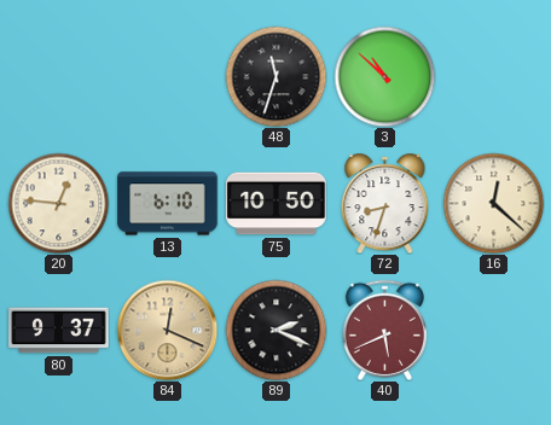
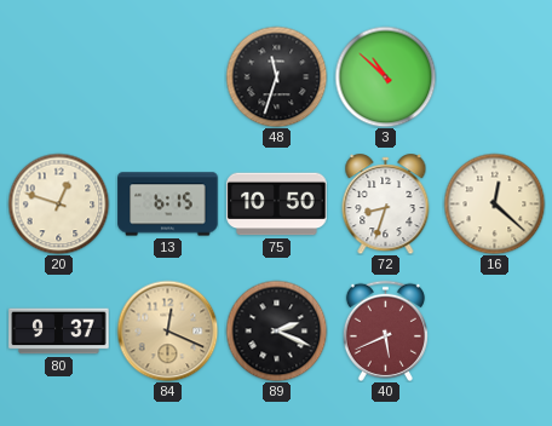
20: 12:46 -> 12:48
13: 6:10 -> 6:15
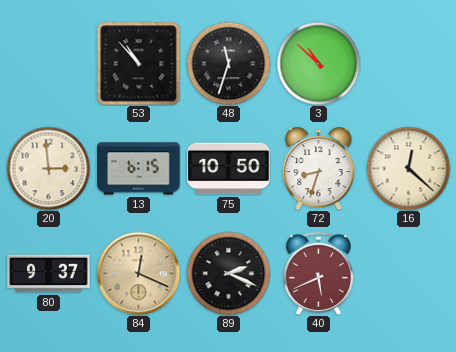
53: none -> 10:53
20: 12:48 -> 2:59
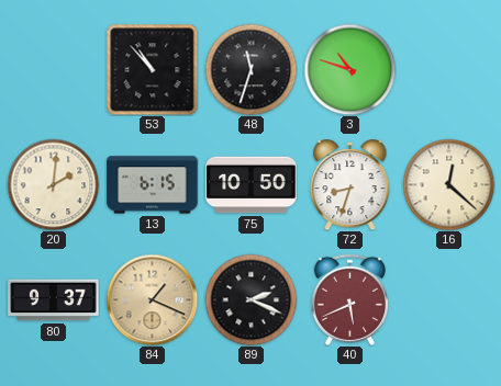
3: 10:52 -> 10:48
20: 2:59 -> 2:01
84: 12:19 -> 1:19
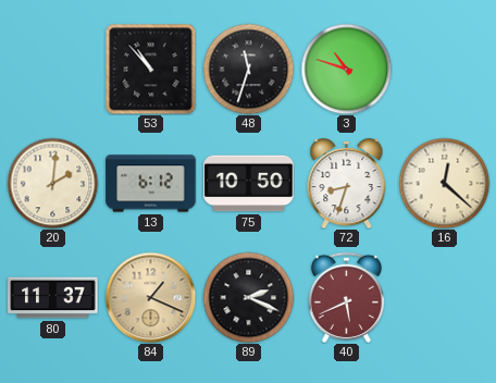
13: 6:15 -> 6:12
80: 9:37 -> 11:37
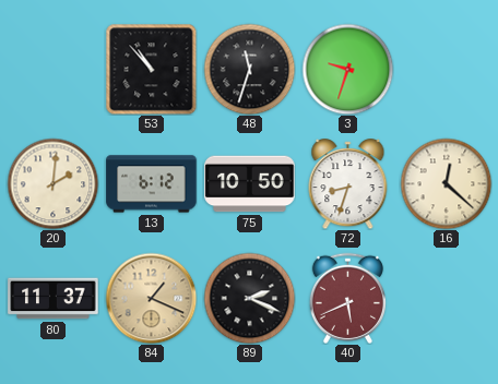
3: 10:48 -> 9:33
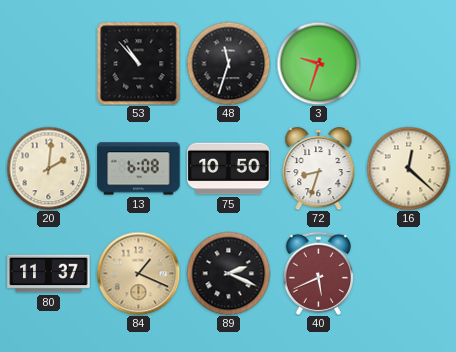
13: 6:12 -> 6:08
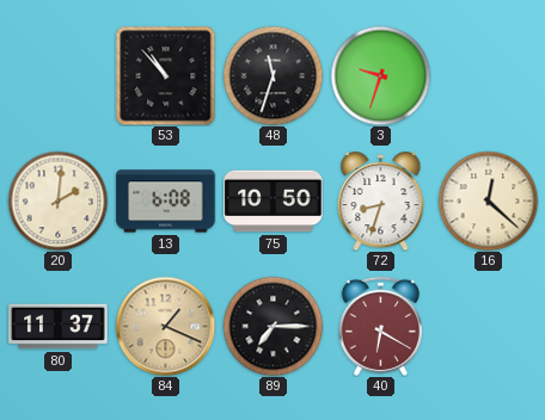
89: 2:19 -> 7:15
40: 5:41 -> 6:20
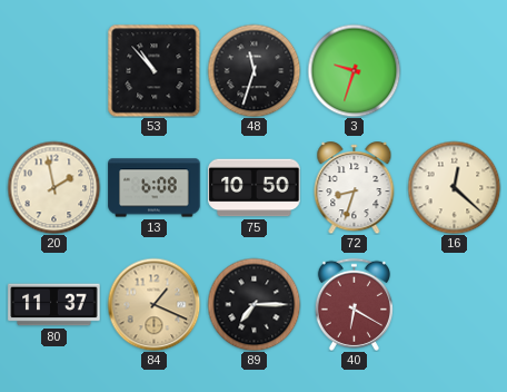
20: 2:01 -> 1:58
